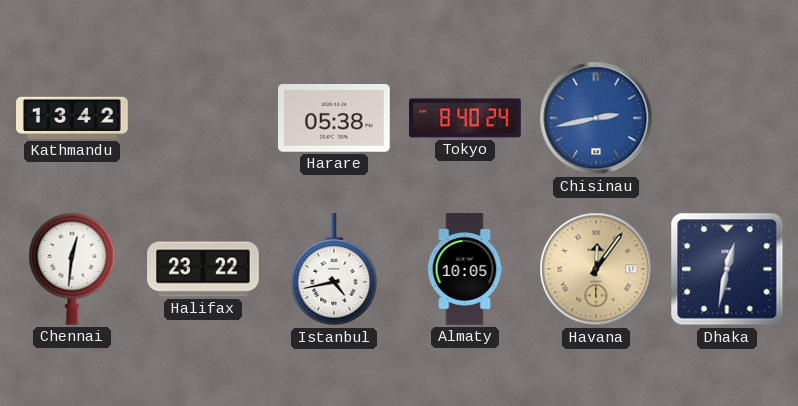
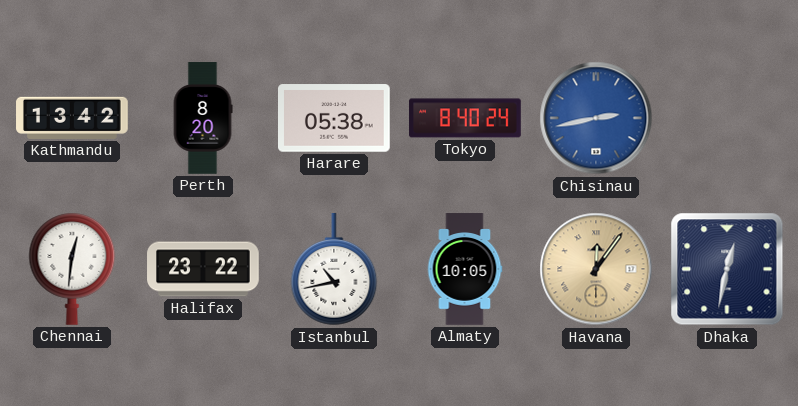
Perth: none -> 8:20
Istanbul: 4:43 -> 10:43
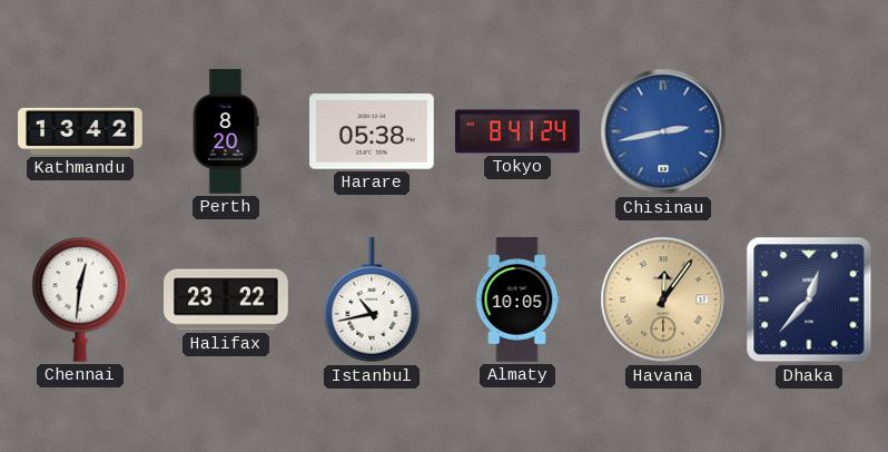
Tokyo: 8:40 -> 8:41
Dhaka: 12:32 -> 12:37
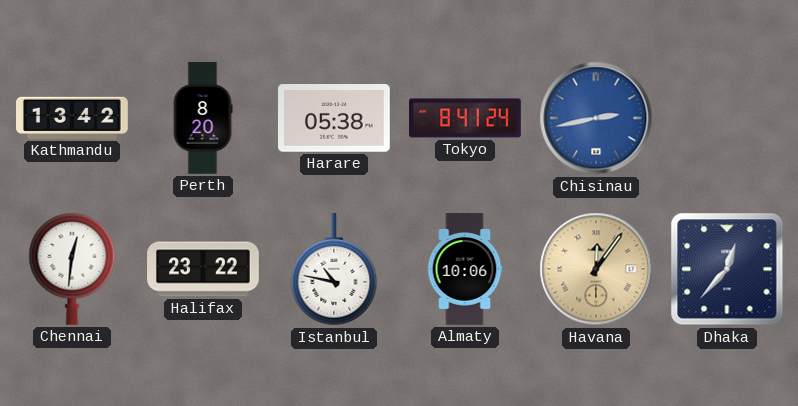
Istanbul: 10:43 -> 10:47
Almaty: 10:05 -> 10:06
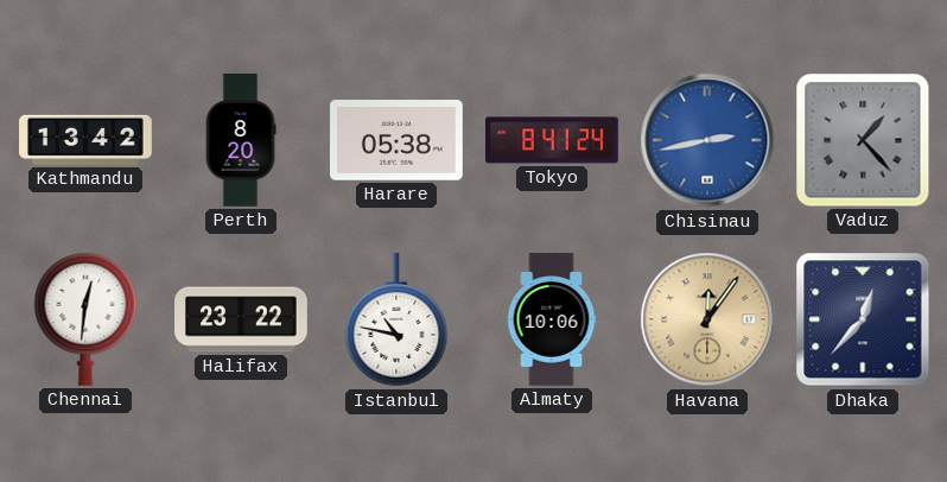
Vaduz: none -> 1:23
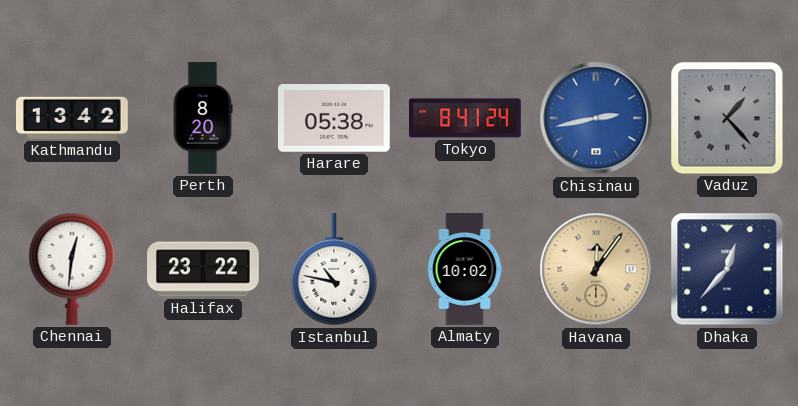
Almaty: 10:06 -> 10:02
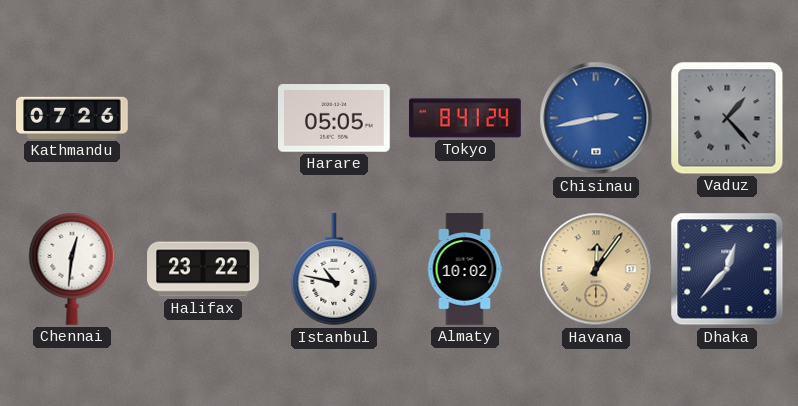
Kathmandu: 13:42 -> 07:26
Perth: 8:20 -> none
Harare: 05:38 -> 05:05
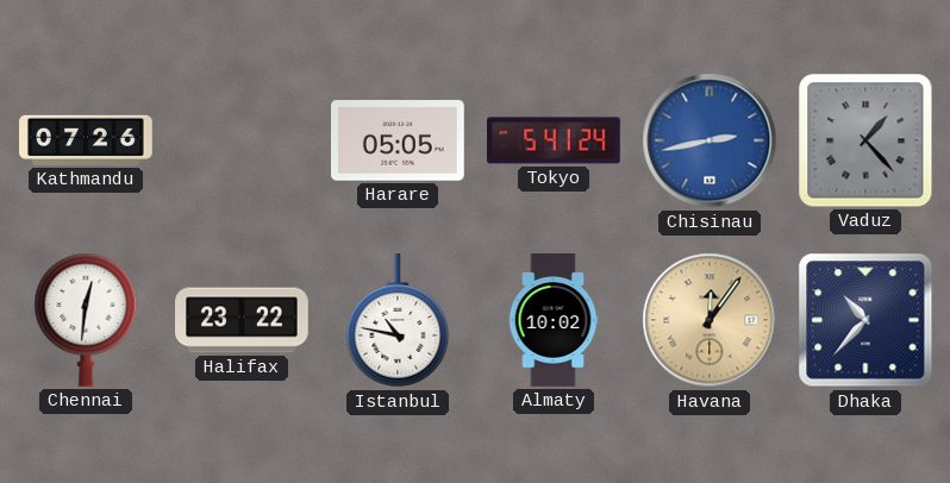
Tokyo: 8:41 -> 5:41
Dhaka: 12:37 -> 10:37
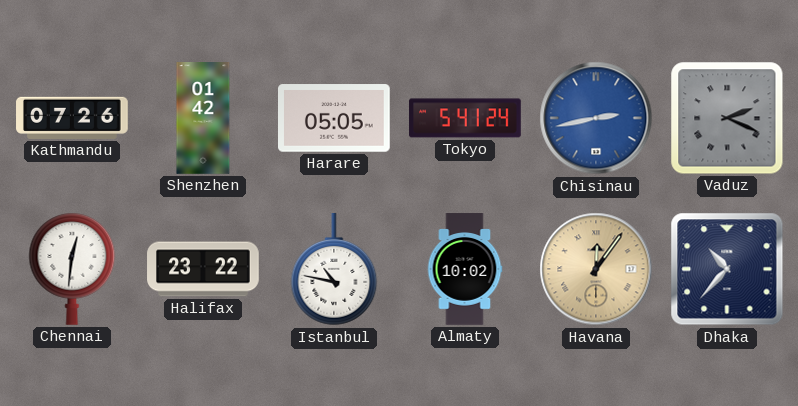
Shenzhen: none -> 01:42
Vaduz: 1:23 -> 2:19
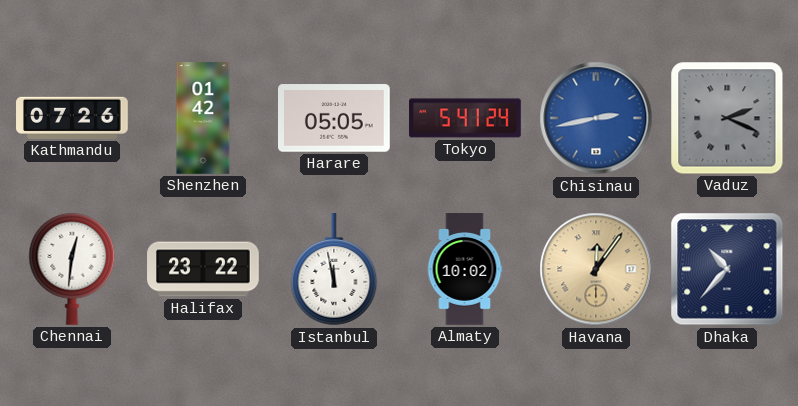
Istanbul: 10:47 -> 11:58
